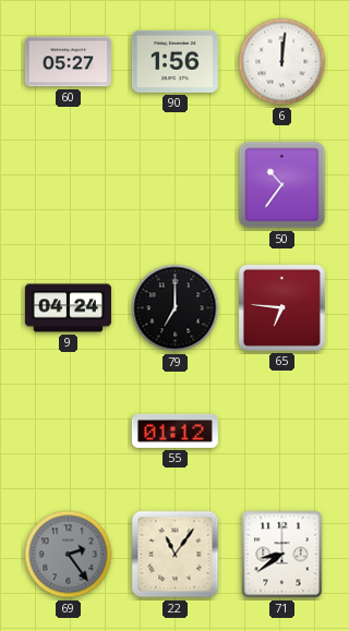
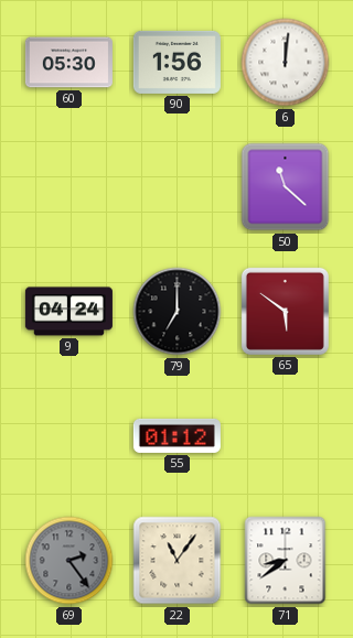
60: 05:27 -> 05:30
50: 10:36 -> 11:22
65: 6:46 -> 5:51
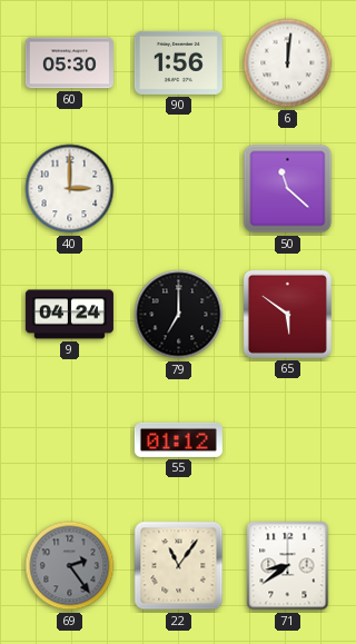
40: none -> 3:00
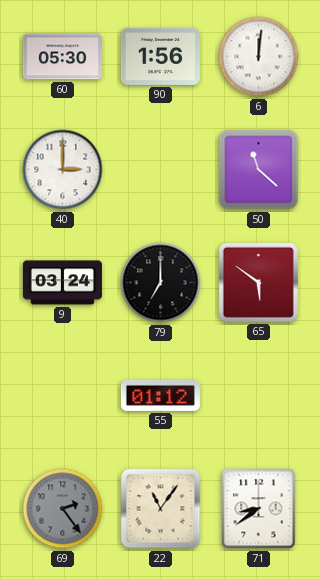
9: 04:24 -> 03:24
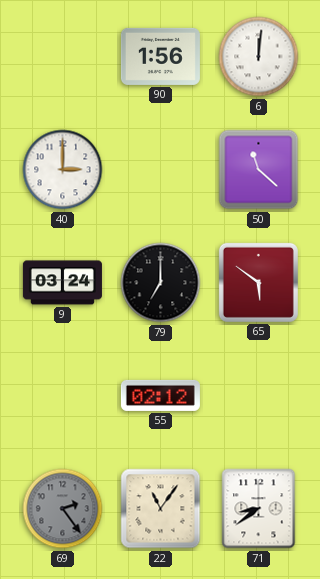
60: 05:30 -> none
55: 01:12 -> 02:12
